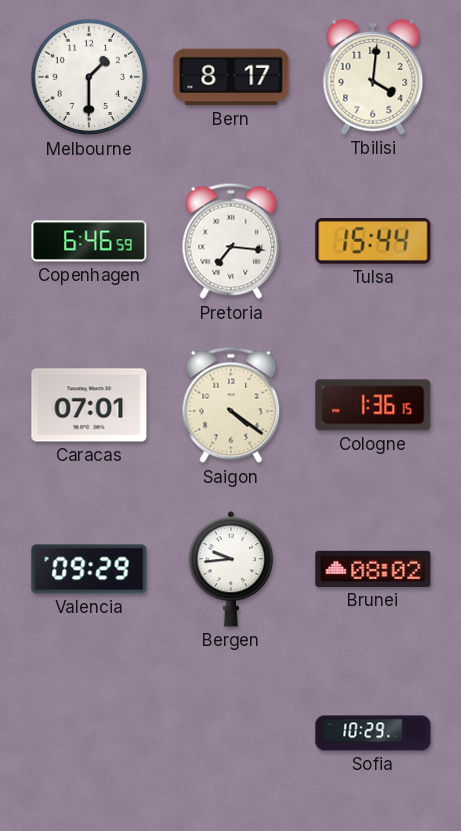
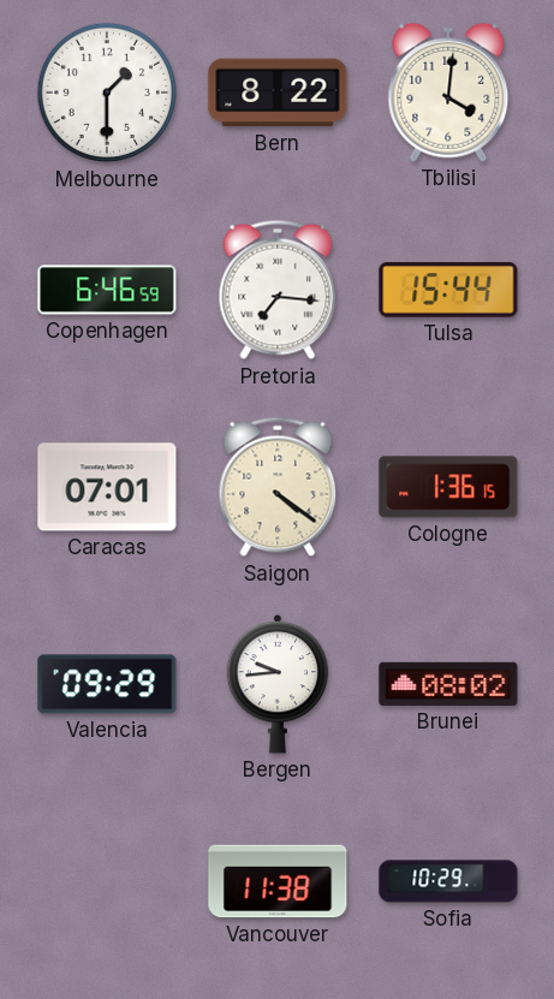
Bern: 8:17 -> 8:22
Vancouver: none -> 11:38
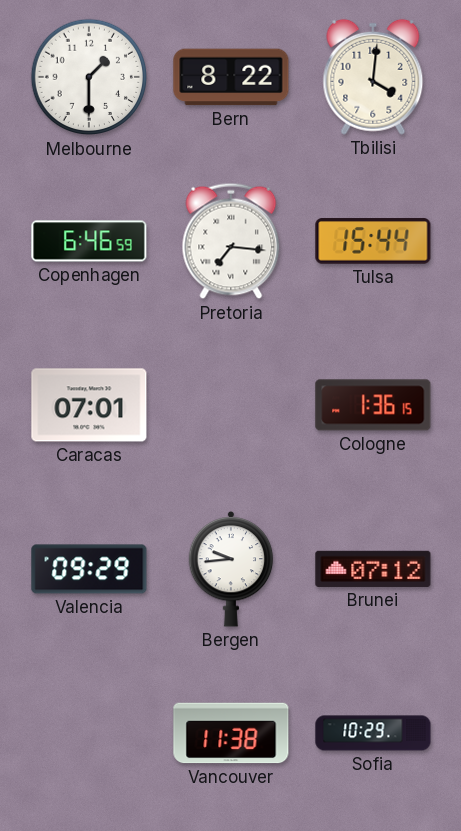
Saigon: 4:21 -> none
Brunei: 08:02 -> 07:12
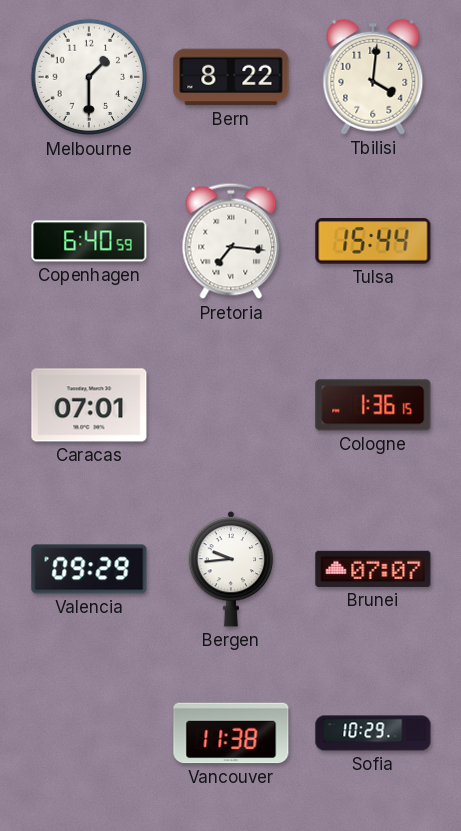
Copenhagen: 6:46 -> 6:40
Brunei: 07:12 -> 07:07
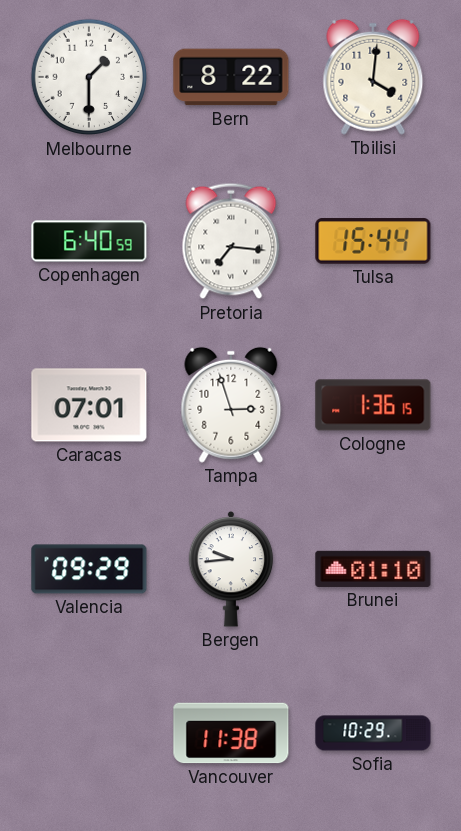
Tampa: none -> 2:57
Brunei: 07:07 -> 01:10
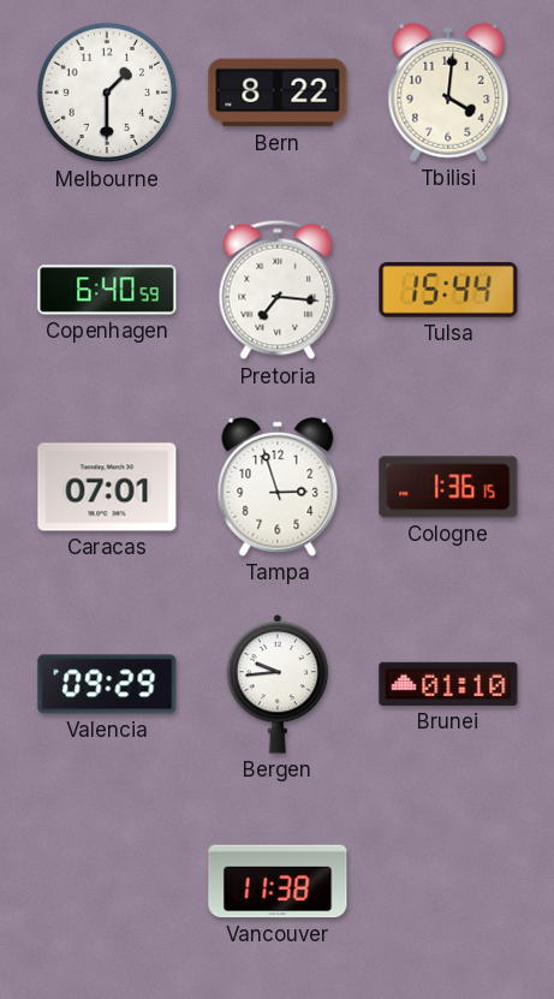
Sofia: 10:29 -> none
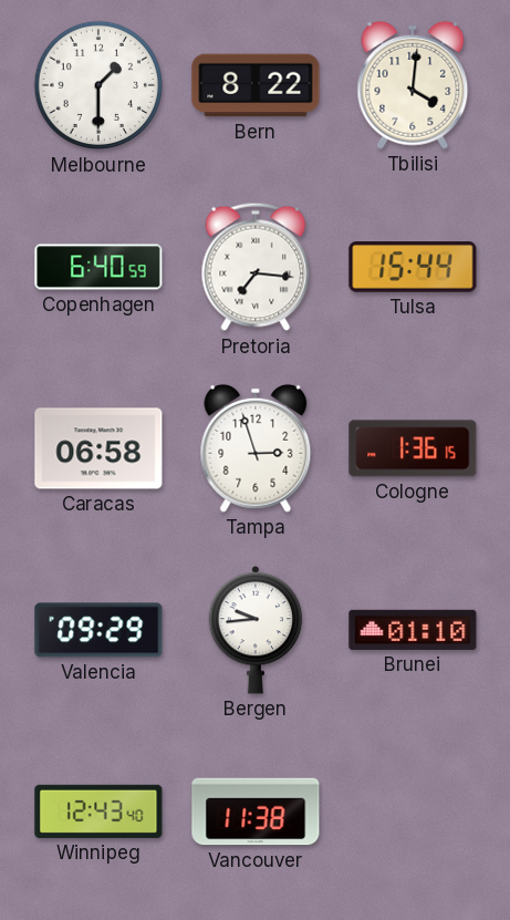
Caracas: 07:01 -> 06:58
Winnipeg: none -> 12:43
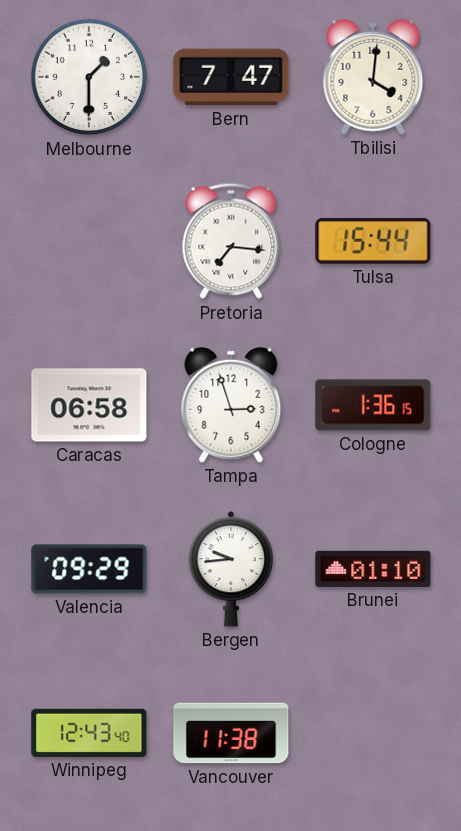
Bern: 8:22 -> 7:47
Copenhagen: 6:40 -> none
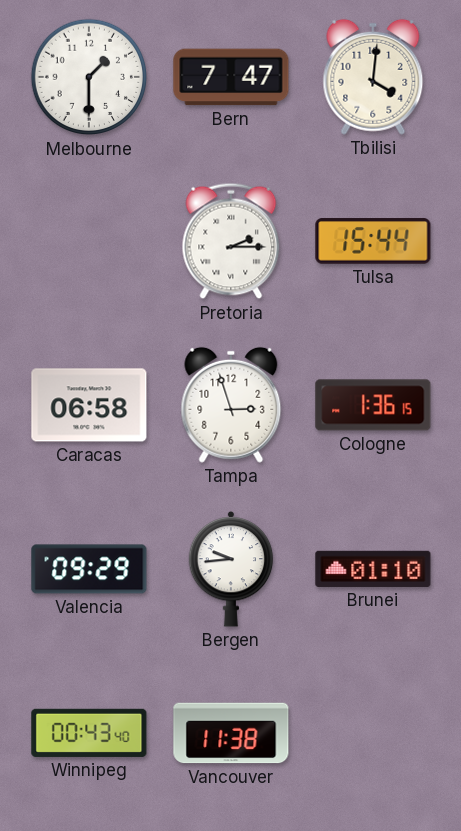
Pretoria: 7:16 -> 2:15
Winnipeg: 12:43 -> 00:43
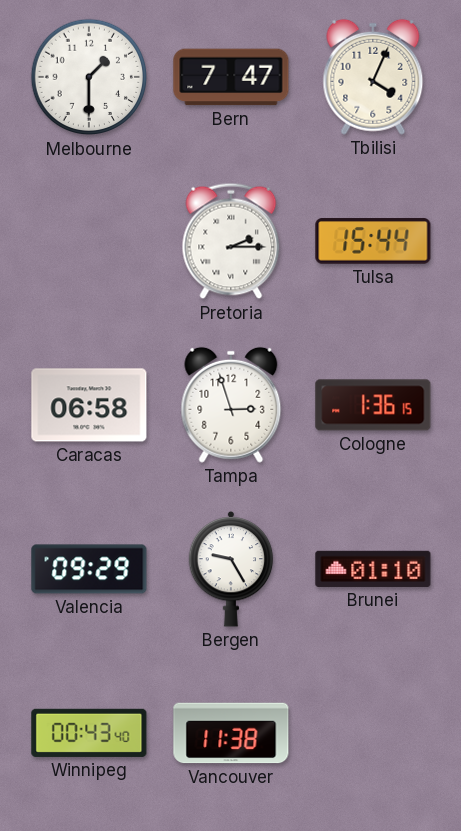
Tbilisi: 4:01 -> 4:04
Bergen: 9:44 -> 9:25
